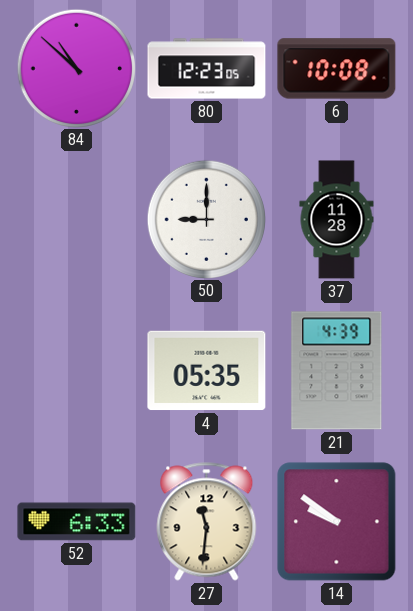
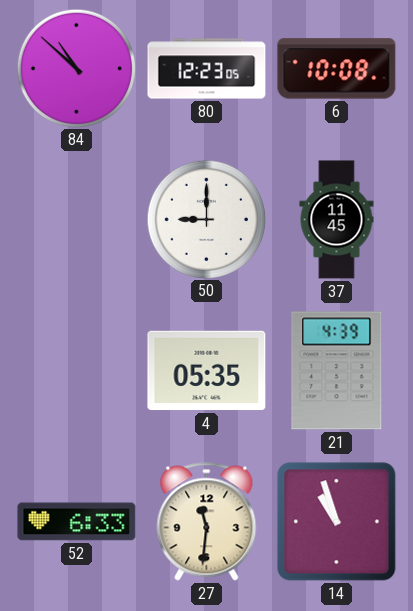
37: 11:28 -> 11:45
14: 9:51 -> 10:57
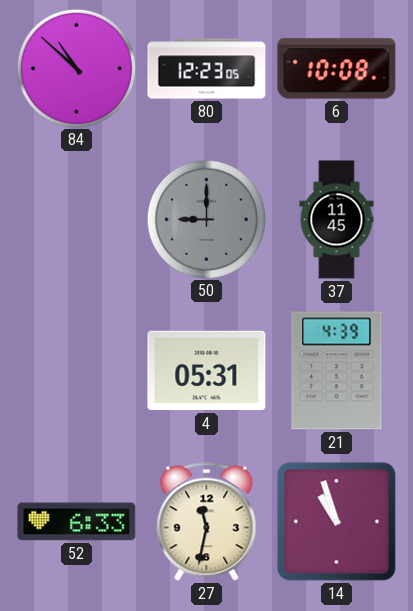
50 dial: white -> grey
4: 05:35 -> 05:31
27: 11:31 -> 11:32
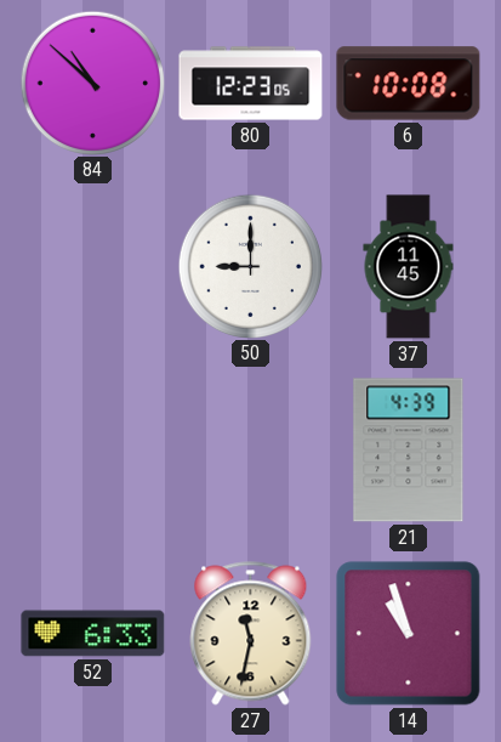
50 dial: grey -> white
4: 05:31 -> none
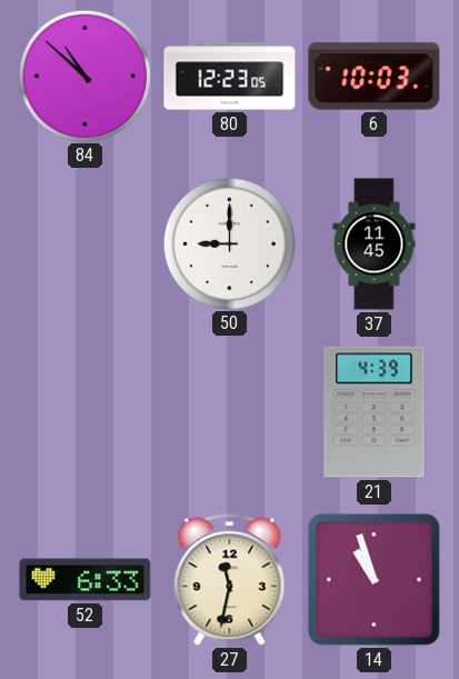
6: 10:08 -> 10:03
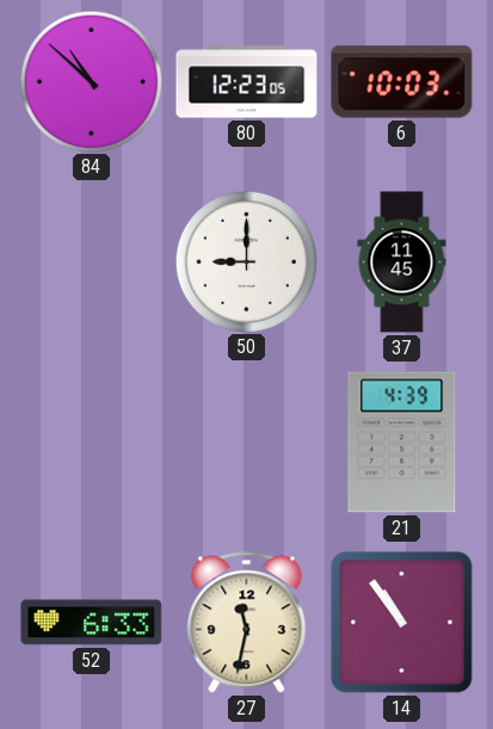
14: 10:57 -> 10:54
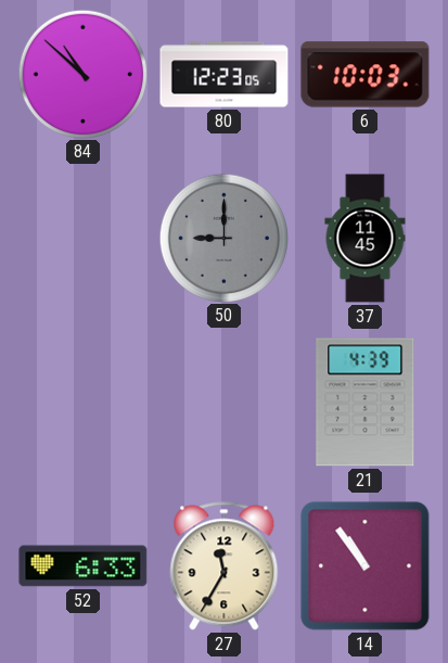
50 dial: white -> grey
27: 11:32 -> 11:35
